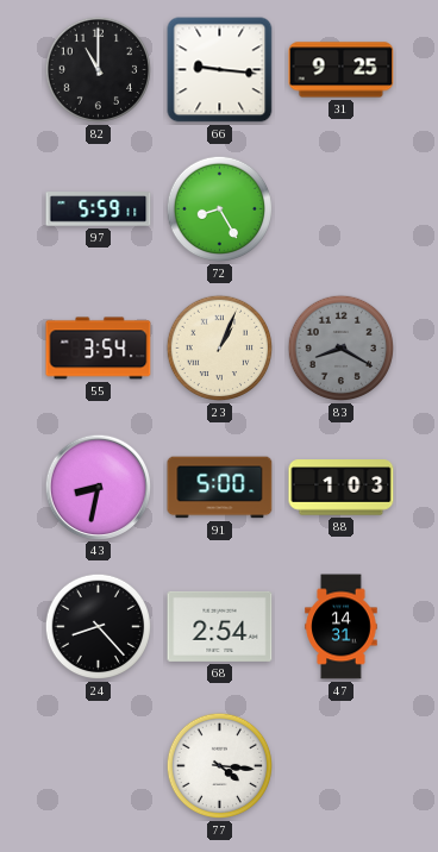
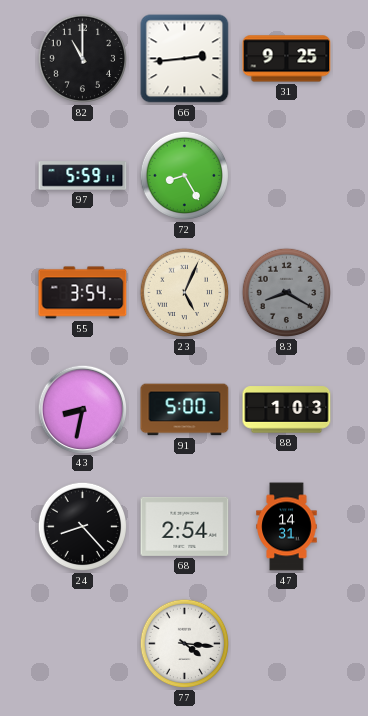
66: 9:16 -> 2:44
23: 1:04 -> 5:04
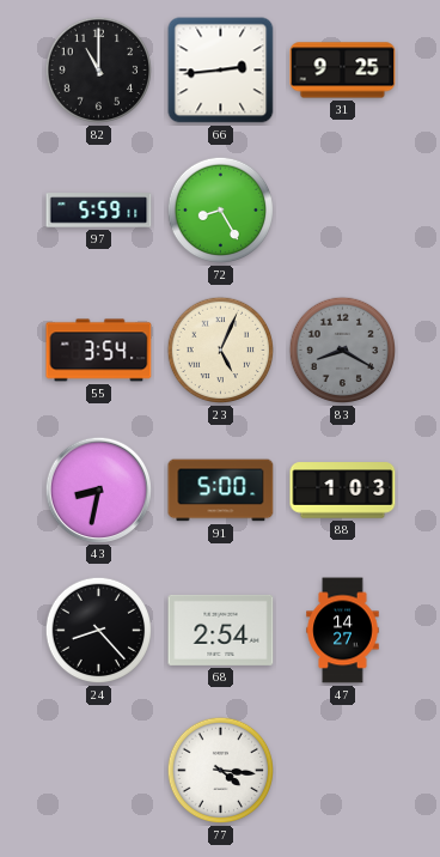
47: 14:31 -> 14:27
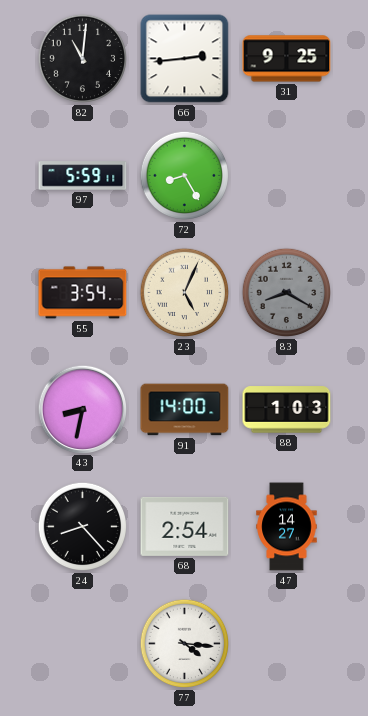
82: 11:00 -> 11:01
91: 5:00 -> 14:00
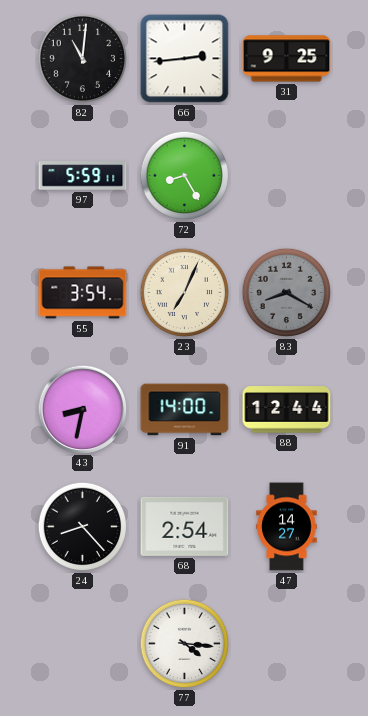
23: 5:04 -> 7:04
88: 1:03 -> 12:44
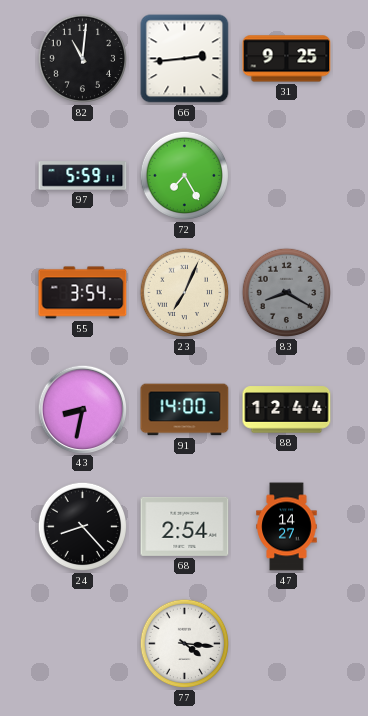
72: 8:25 -> 7:25
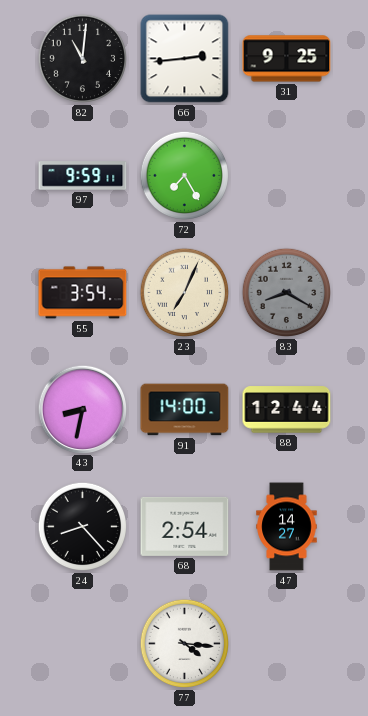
97: 5:59 -> 9:59
